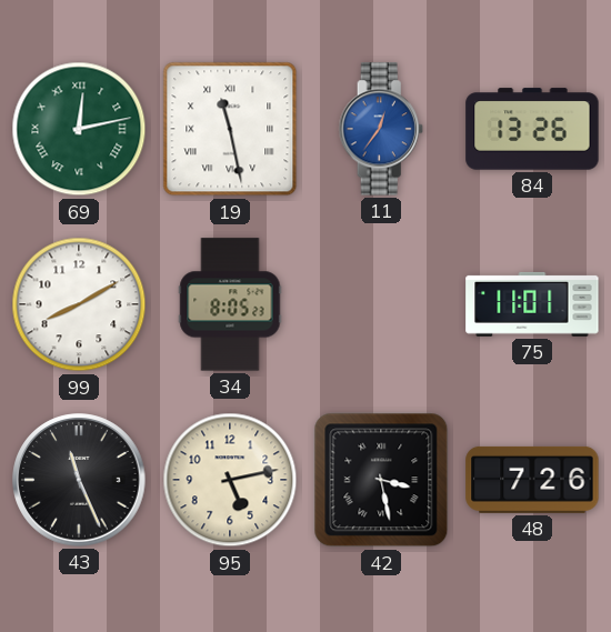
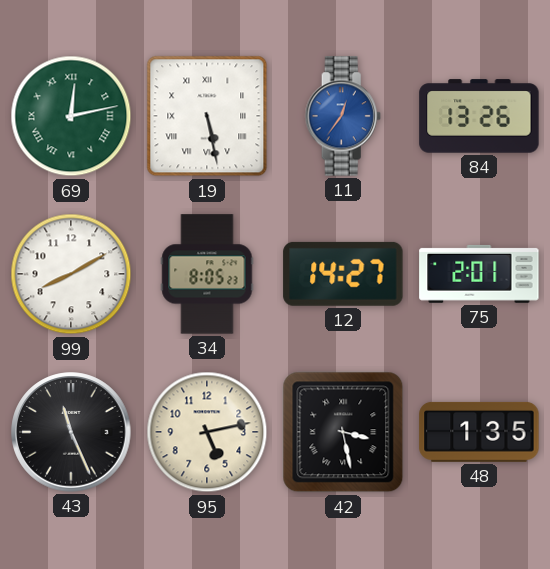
19: 11:28 -> 5:28
12: none -> 14:27
75: 11:01 -> 2:01
48: 7:26 -> 1:35
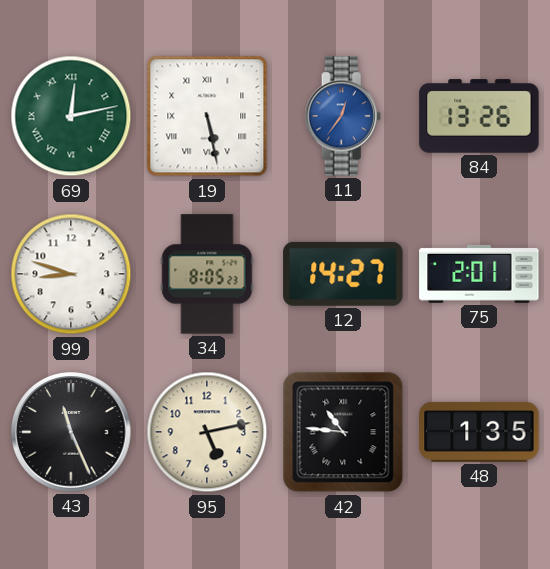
99: 8:10 -> 8:48
42: 3:28 -> 10:46
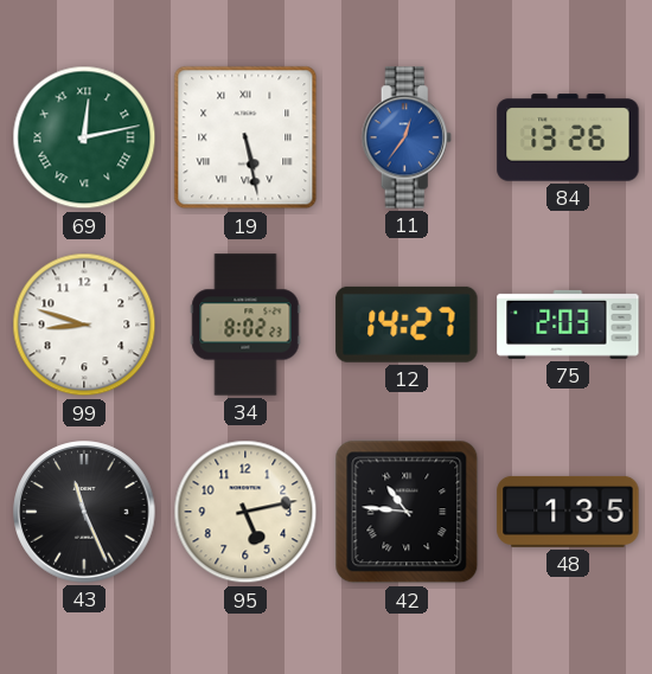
34: 8:05 -> 8:02
75: 2:01 -> 2:03
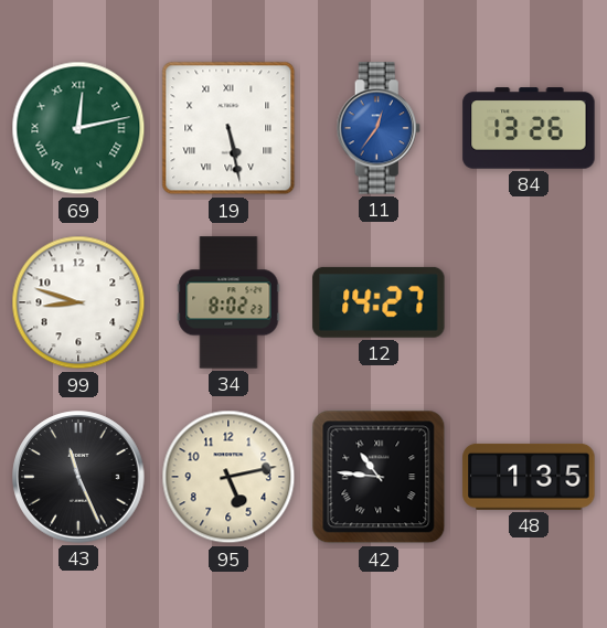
75: 2:03 -> none
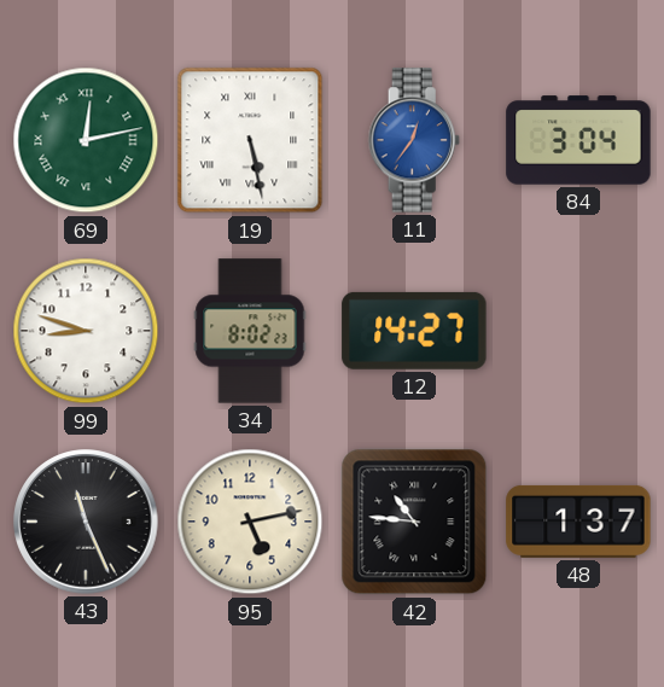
84: 13:26 -> 3:04
48: 1:35 -> 1:37
